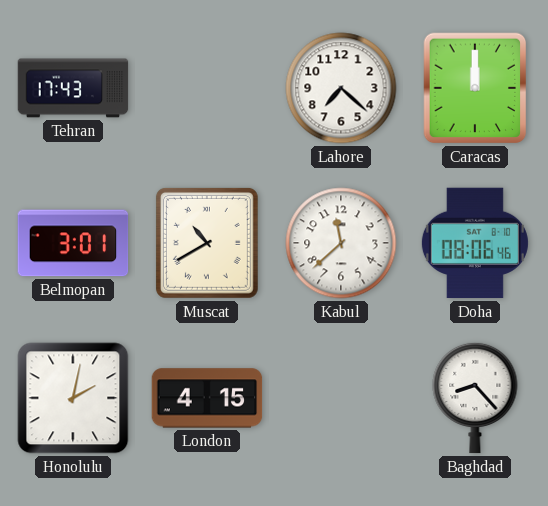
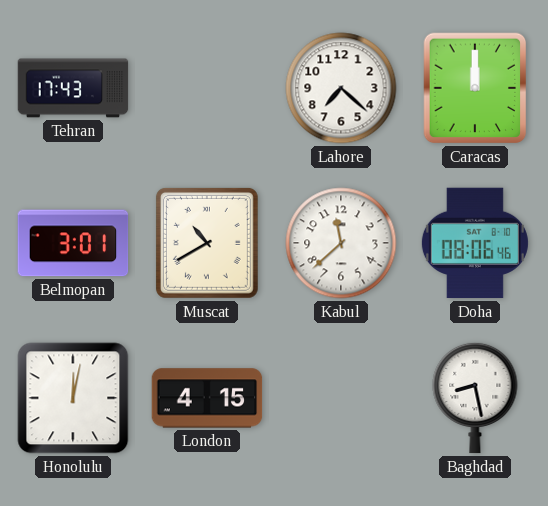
Honolulu: 2:02 -> 12:02
Baghdad: 8:23 -> 8:28
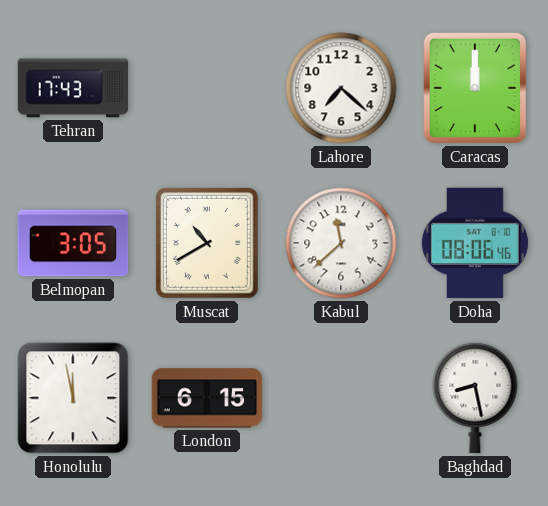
Belmopan: 3:01 -> 3:05
Honolulu: 12:02 -> 11:58
London: 4:15 -> 6:15
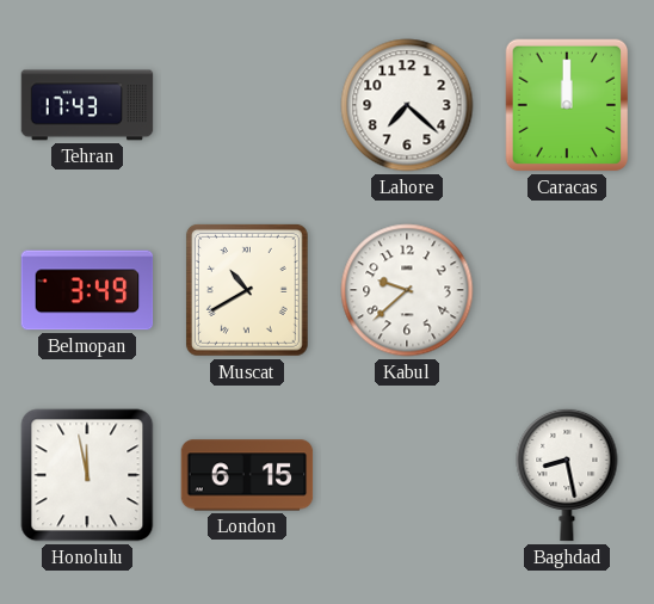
Belmopan: 3:05 -> 3:49
Kabul: 11:38 -> 9:38
Doha: 08:06 -> none
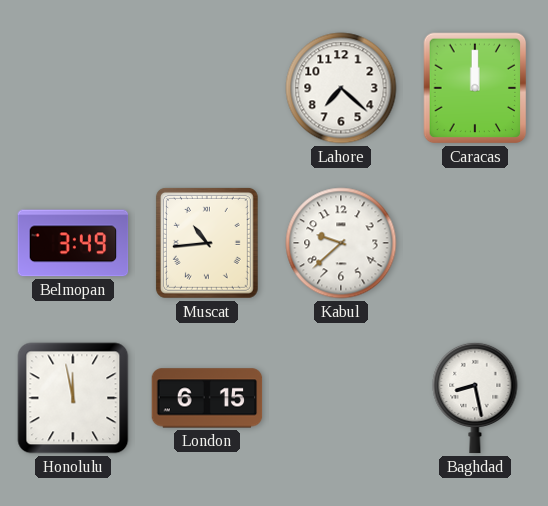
Tehran: 17:43 -> none
Muscat: 10:40 -> 10:44
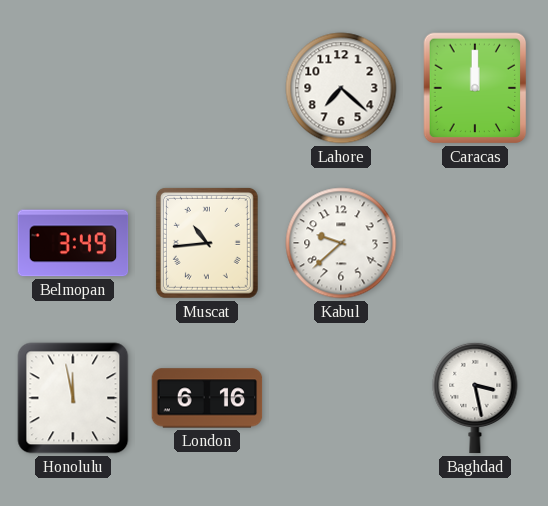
London: 6:15 -> 6:16
Baghdad: 8:28 -> 3:28
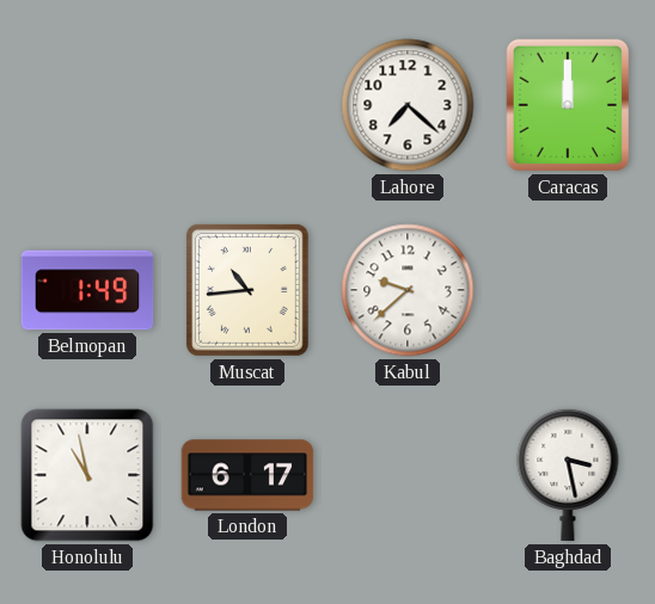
Belmopan: 3:49 -> 1:49
Honolulu: 11:58 -> 10:58
London: 6:16 -> 6:17
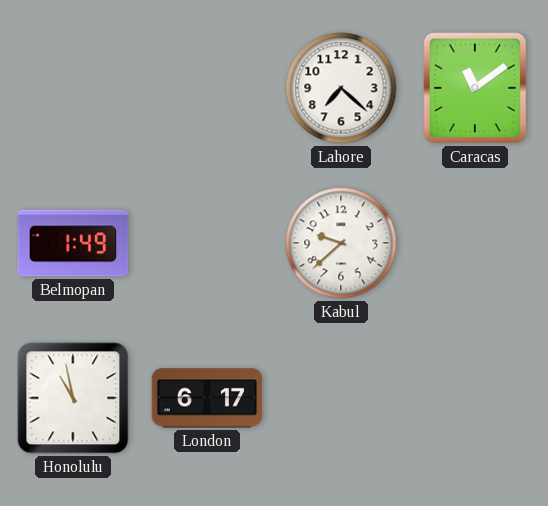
Caracas: 12:00 -> 11:09
Muscat: 10:44 -> none
Baghdad: 3:28 -> none
